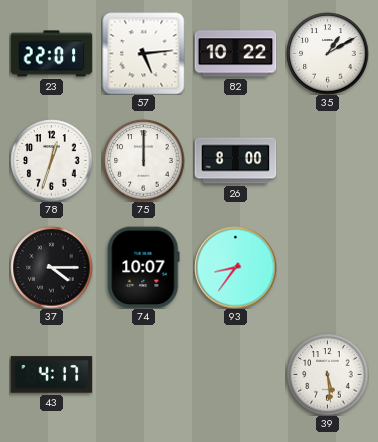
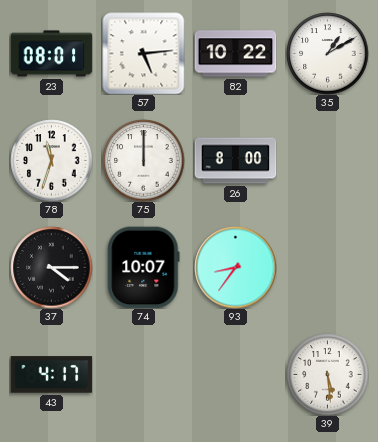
23: 22:01 -> 08:01
78: 12:33 -> 11:33
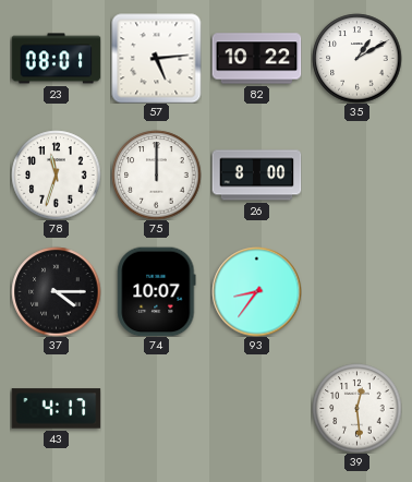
39: 5:29 -> 12:29
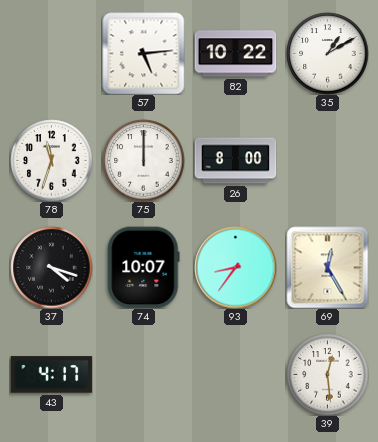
23: 08:01 -> none
37: 4:15 -> 4:18
69: none -> 12:25
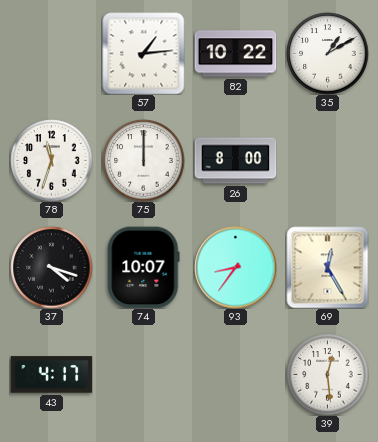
57: 5:14 -> 1:14
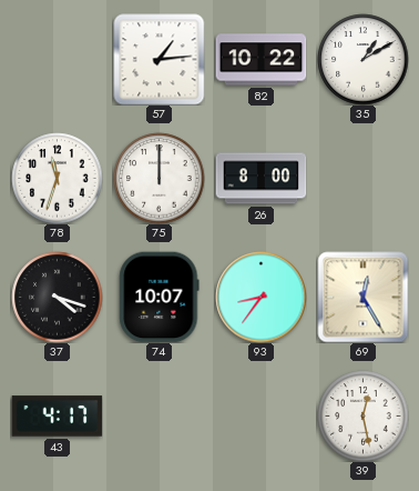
39: 12:29 -> 12:28
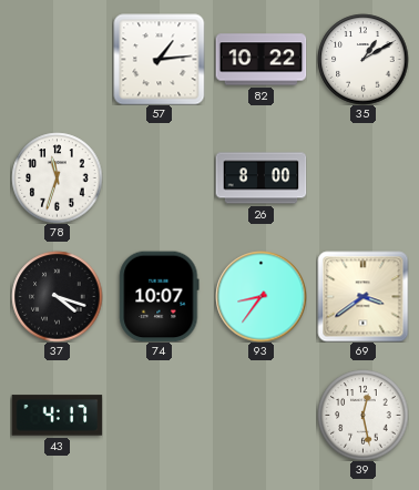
75: 12:00 -> none
69: 12:25 -> 3:39
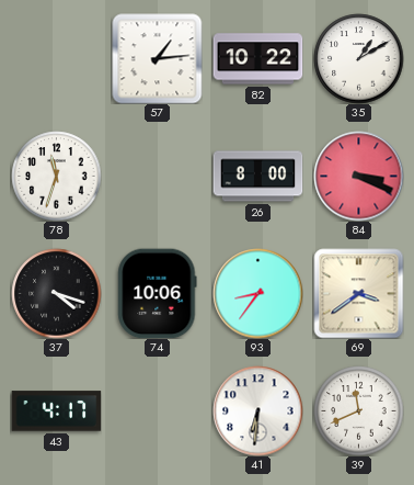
84: none -> 3:19
74: 10:07 -> 10:06
41: none -> 6:31
39: 12:28 -> 11:41
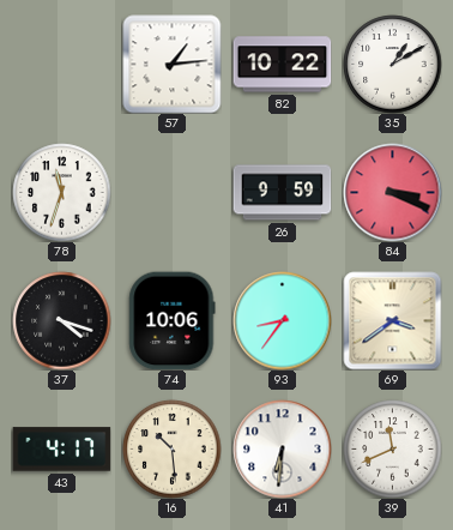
26: 8:00 -> 9:59
16: none -> 10:29
